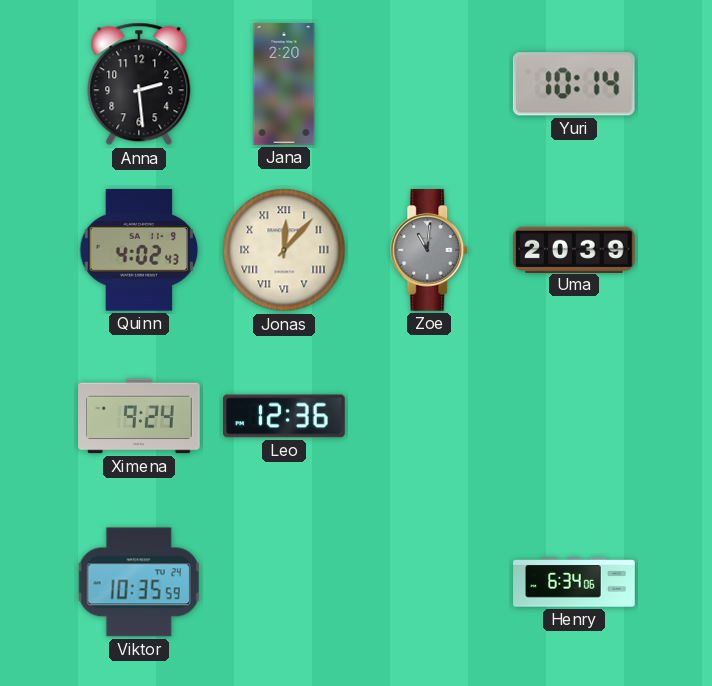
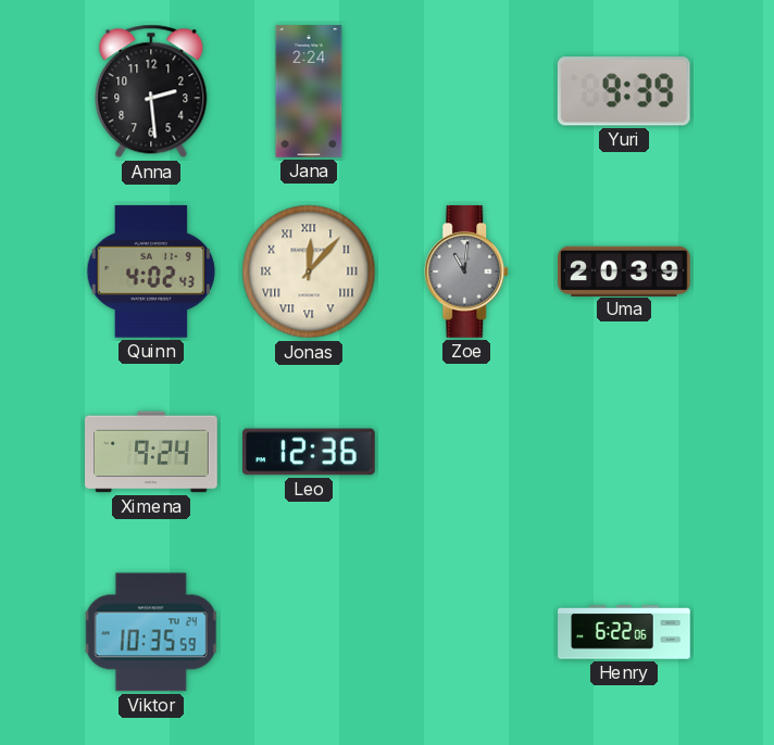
Jana: 2:20 -> 2:24
Yuri: 10:14 -> 9:39
Henry: 6:34 -> 6:22
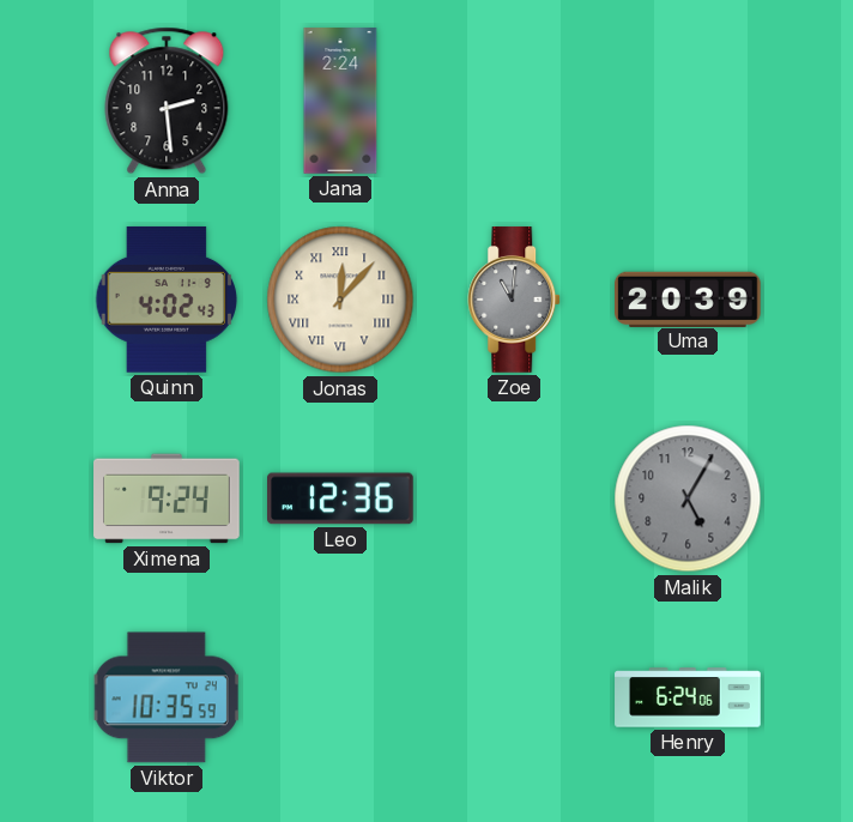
Yuri: 9:39 -> none
Malik: none -> 5:05
Henry: 6:22 -> 6:24
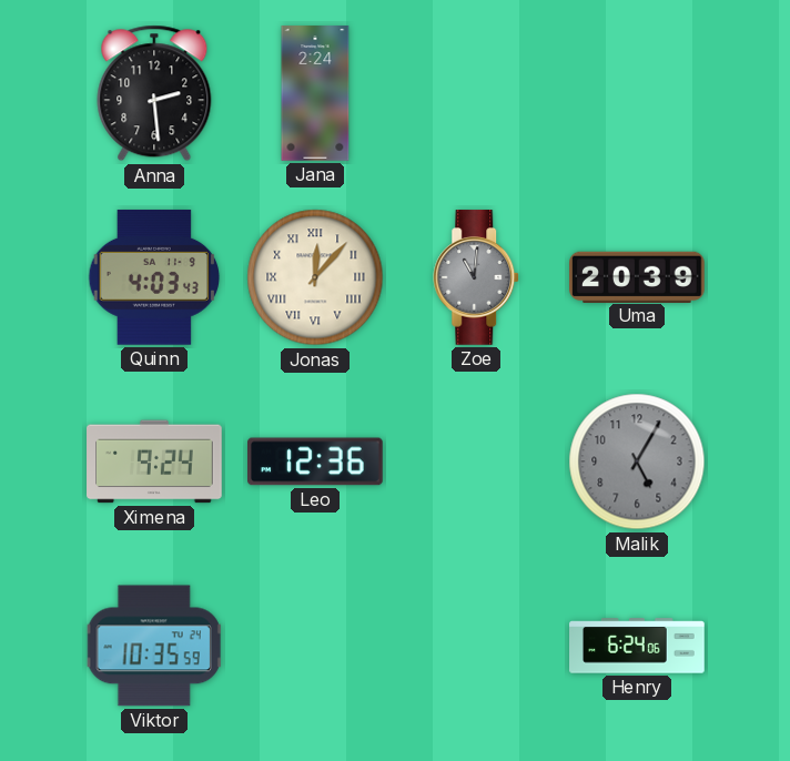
Quinn: 4:02 -> 4:03
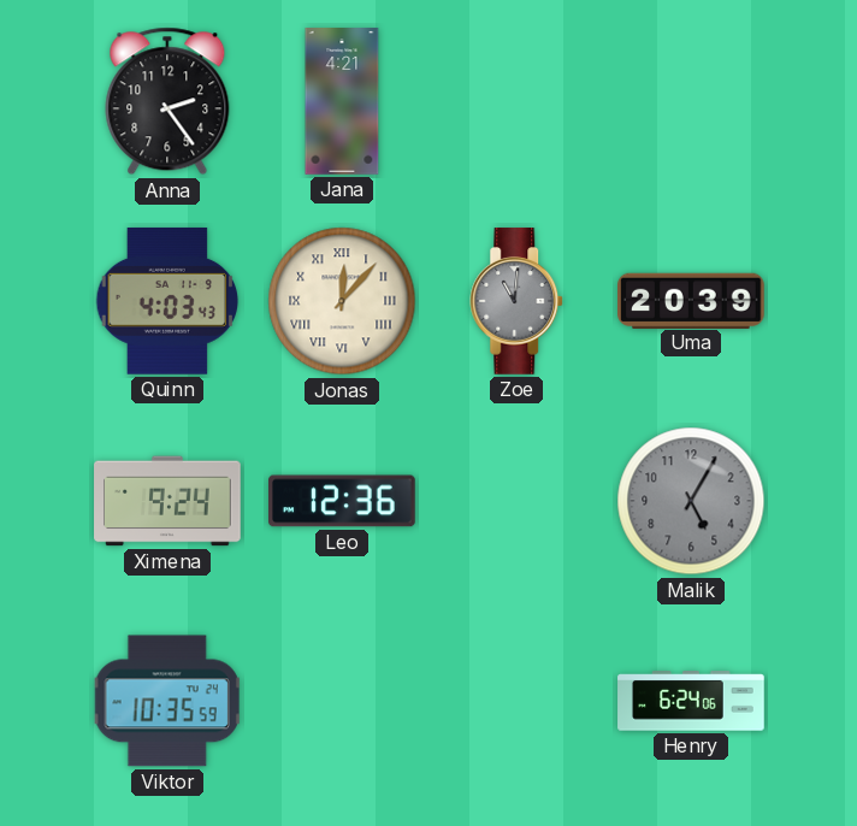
Anna: 2:29 -> 2:24
Jana: 2:24 -> 4:21
